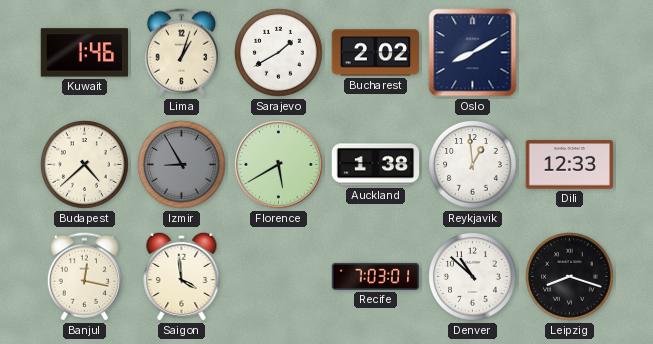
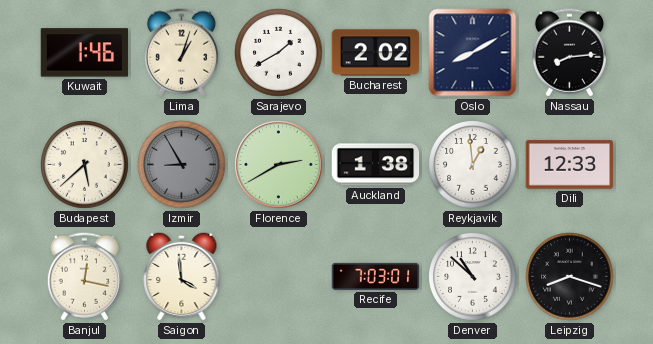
Nassau: none -> 8:14
Budapest: 4:38 -> 5:38
Florence: 5:40 -> 2:40
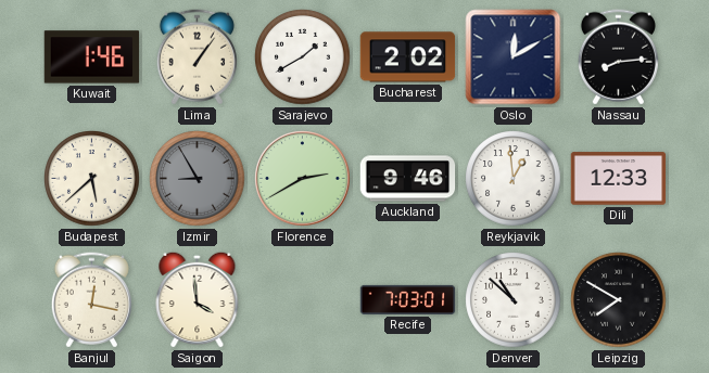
Lima: 1:03 -> 1:06
Oslo: 8:10 -> 12:10
Auckland: 1:38 -> 9:46
Leipzig: 8:18 -> 7:50
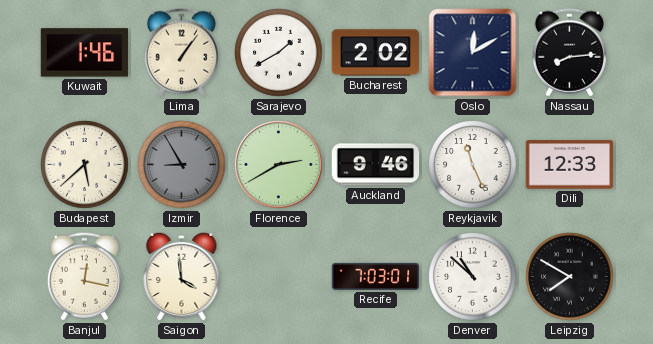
Reykjavik: 12:59 -> 11:26
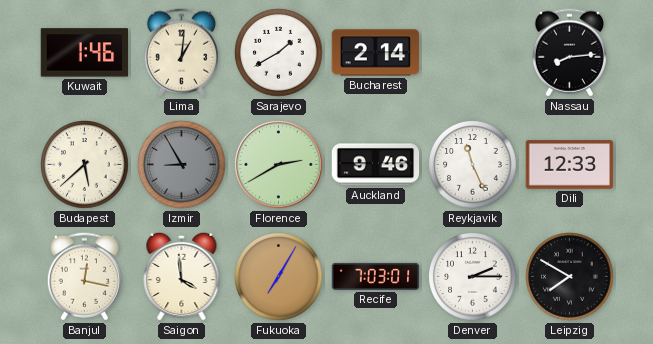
Lima: 1:06 -> 1:01
Bucharest: 2:02 -> 2:14
Oslo: 12:10 -> none
Fukuoka: none -> 7:05
Denver: 10:52 -> 2:15
